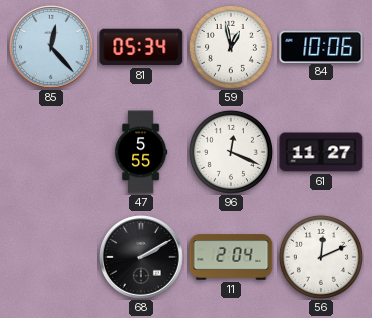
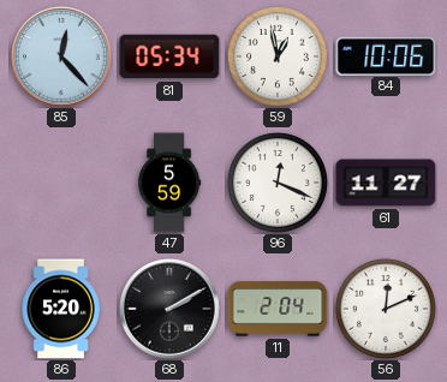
47: 5:55 -> 5:59
86: none -> 5:20
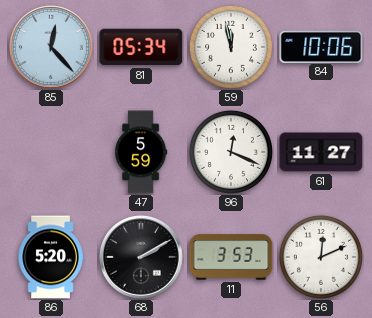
59: 12:58 -> 11:58
11: 2:04 -> 3:53
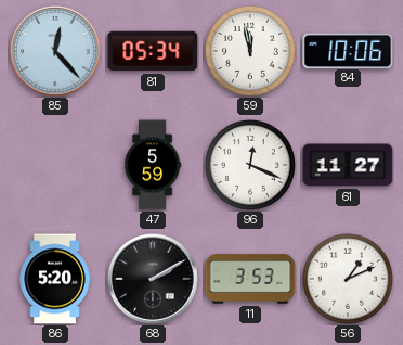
56: 12:11 -> 1:11
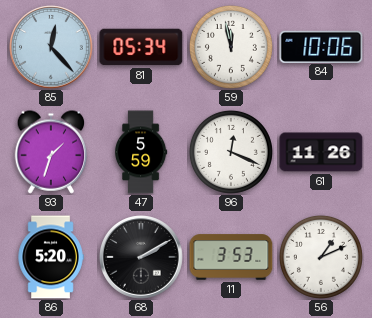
93: none -> 1:33
61: 11:27 -> 11:26
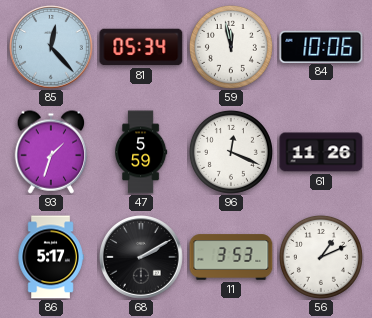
86: 5:20 -> 5:17
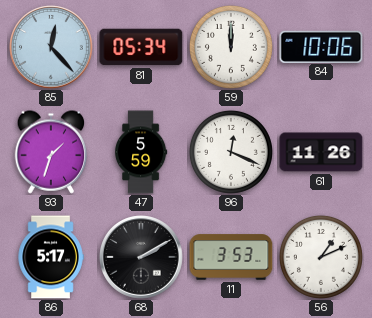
59: 11:58 -> 12:00
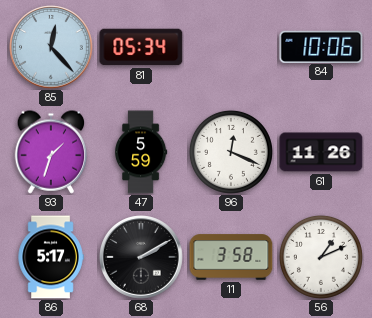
59: 12:00 -> none
11: 3:53 -> 3:58
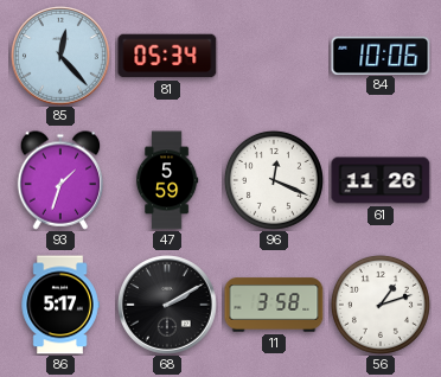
56: 1:11 -> 1:12
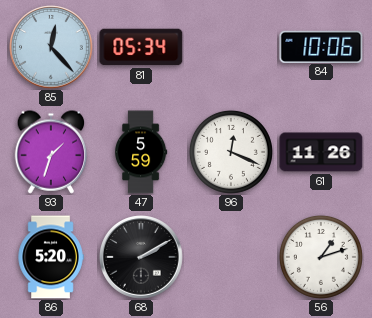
86: 5:17 -> 5:20
11: 3:58 -> none
